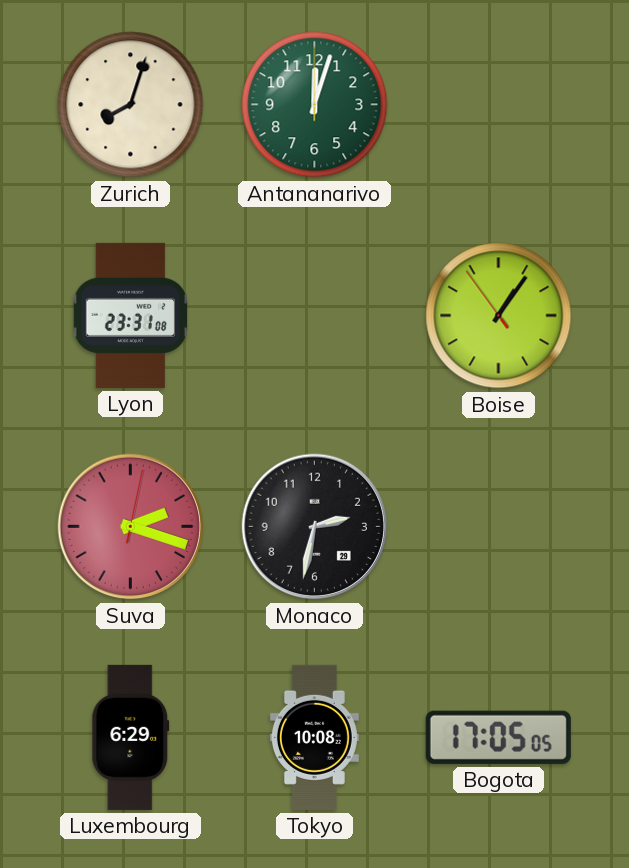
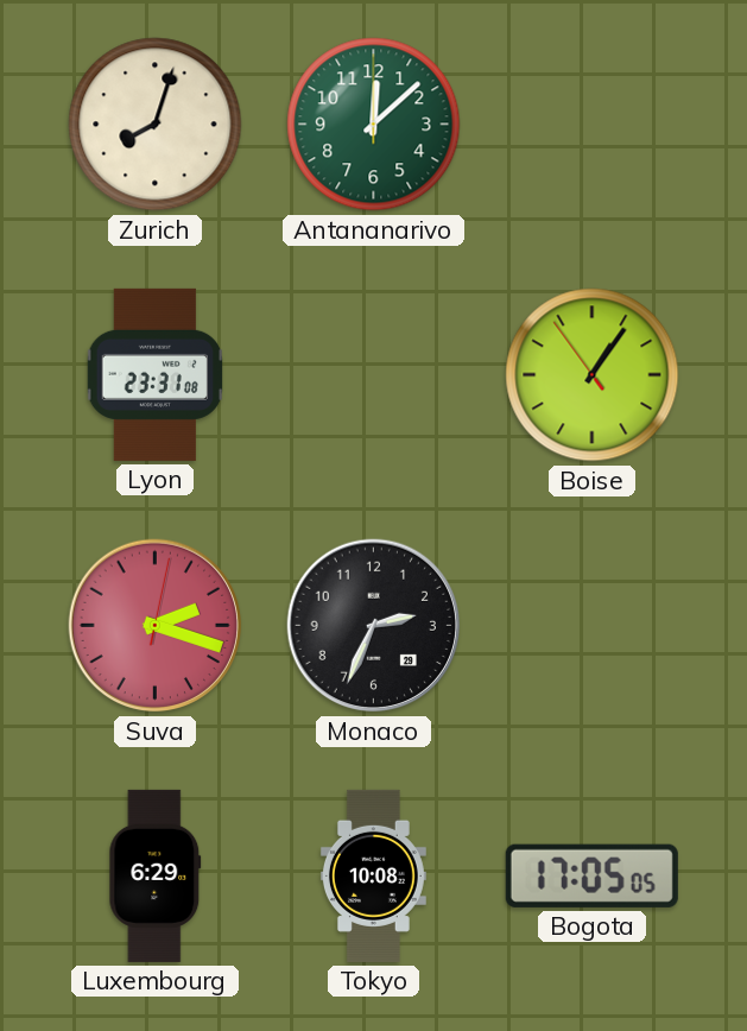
Antananarivo: 12:03 -> 12:08
Monaco: 2:32 -> 2:34
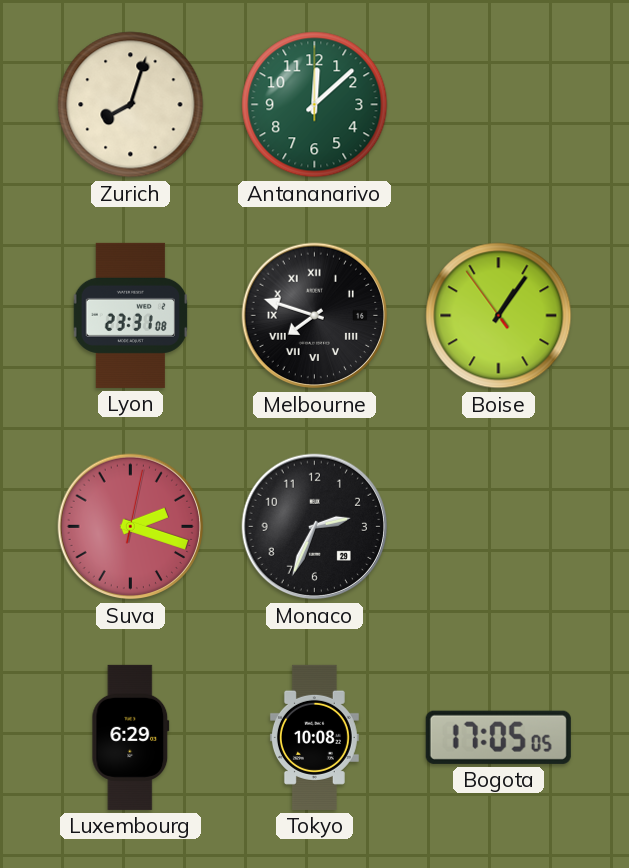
Melbourne: none -> 7:48
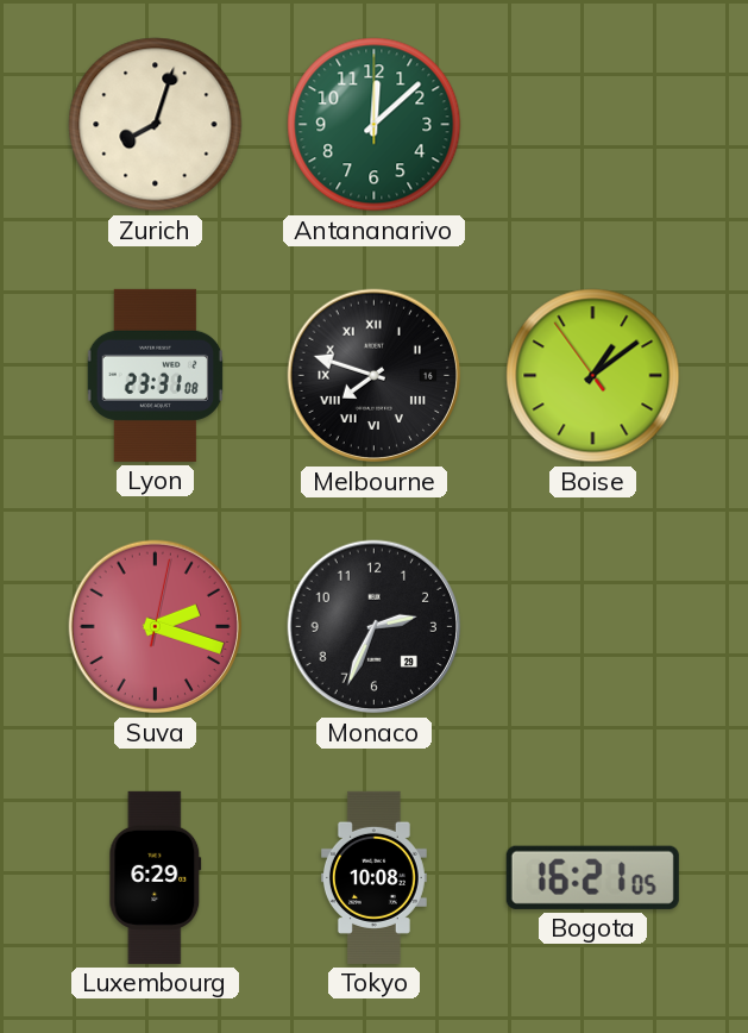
Boise: 1:05 -> 1:08
Bogota: 17:05 -> 16:21
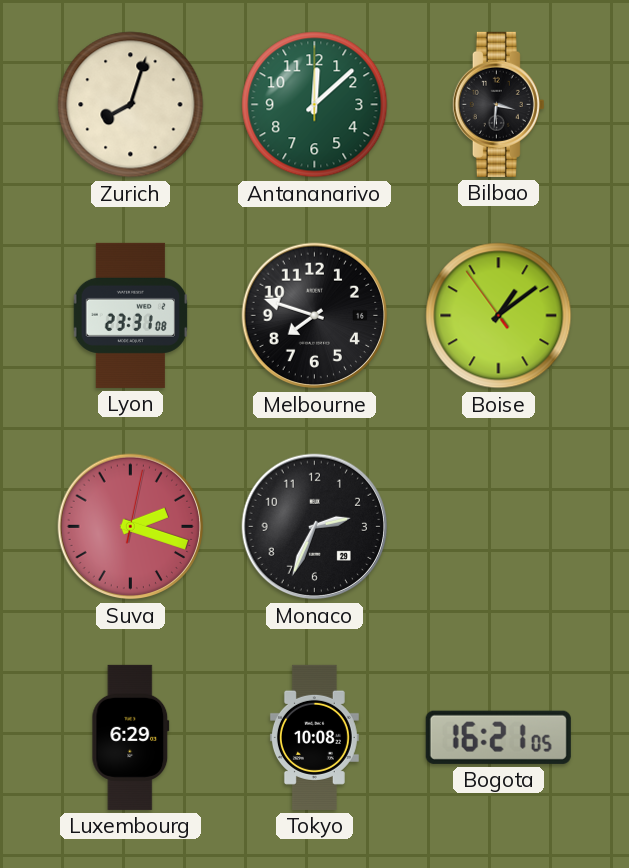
Bilbao: none -> 3:31
Melbourne numerals: Roman -> Arabic
